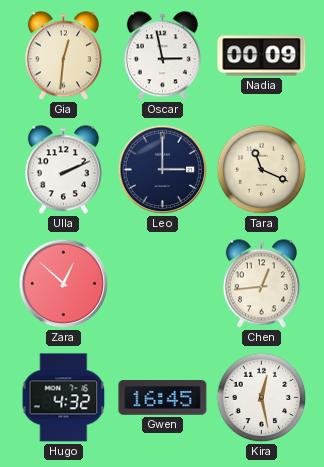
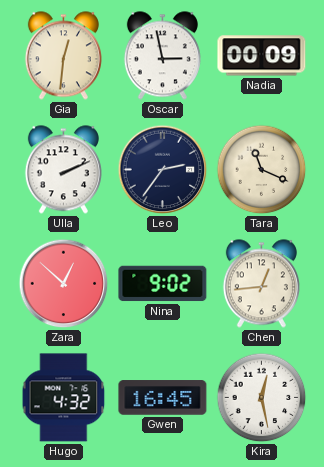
Leo: 3:00 -> 2:36
Nina: none -> 9:02
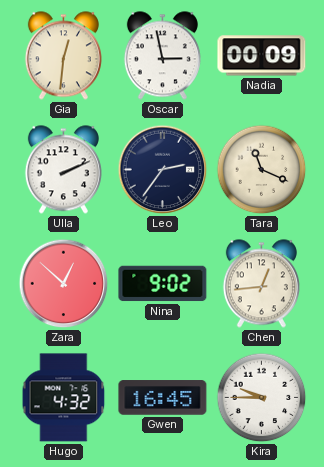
Kira: 12:28 -> 9:45
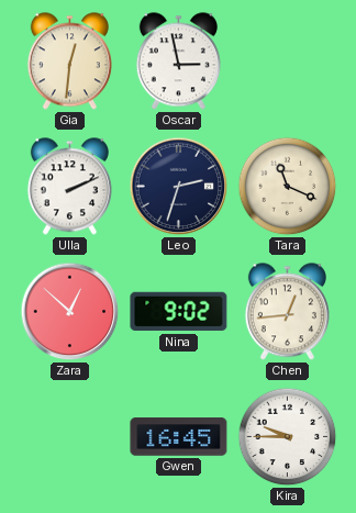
Nadia: 00:09 -> none
Leo: 2:36 -> 2:33
Hugo: 4:32 -> none
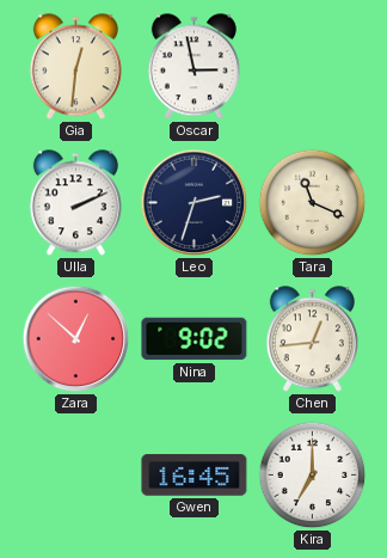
Kira: 9:45 -> 7:00
